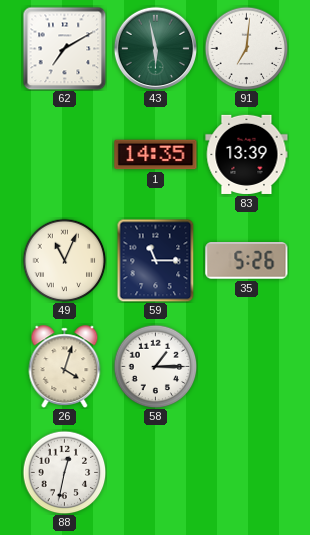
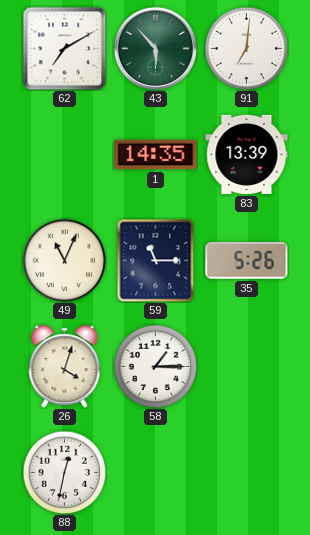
43: 5:58 -> 5:53
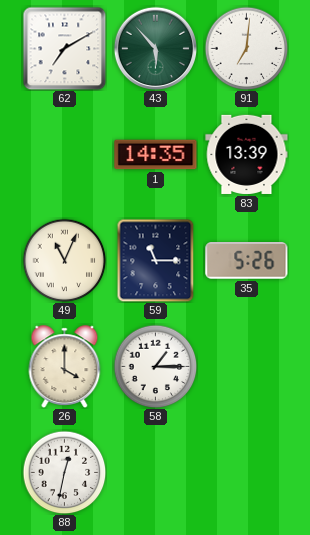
26: 4:03 -> 4:00
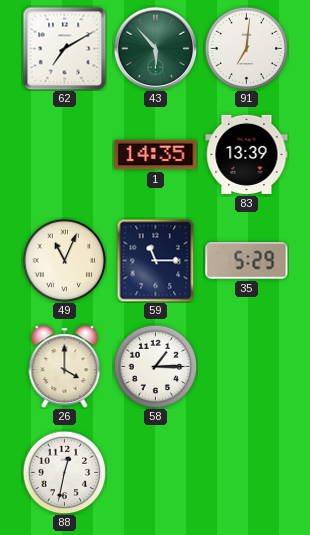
35: 5:26 -> 5:29
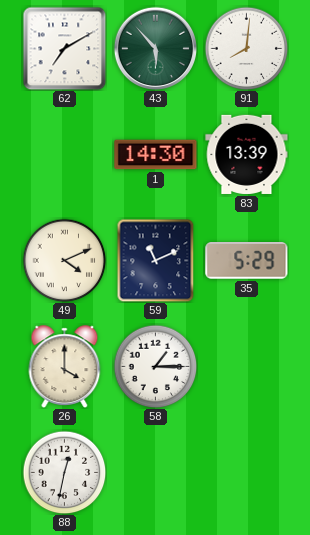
91: 7:01 -> 8:01
1: 14:35 -> 14:30
49: 11:04 -> 4:11
59: 11:15 -> 11:11
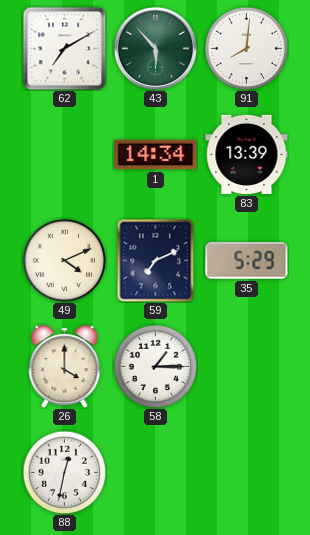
1: 14:30 -> 14:34
59: 11:11 -> 7:11
